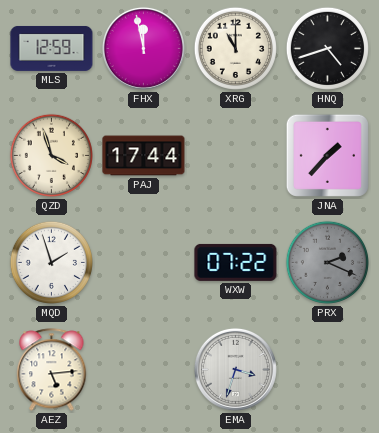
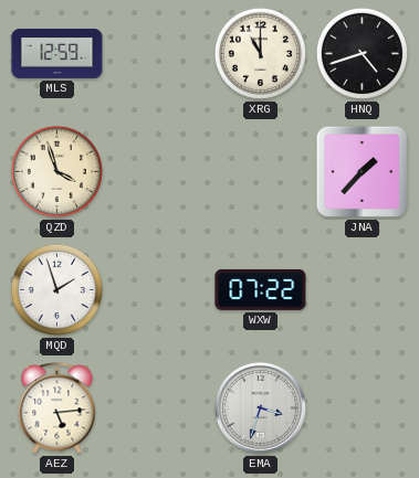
FHX: 11:58 -> none
PAJ: 17:44 -> none
PRX: 2:19 -> none
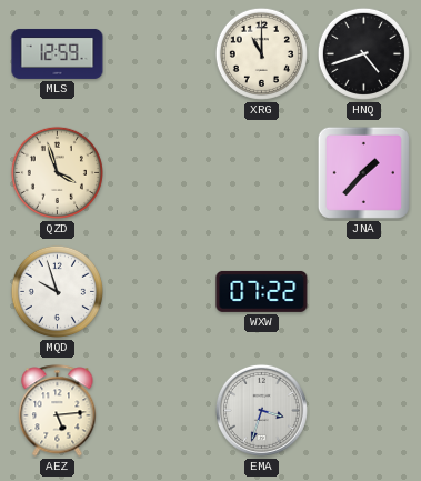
MQD: 1:57 -> 9:57
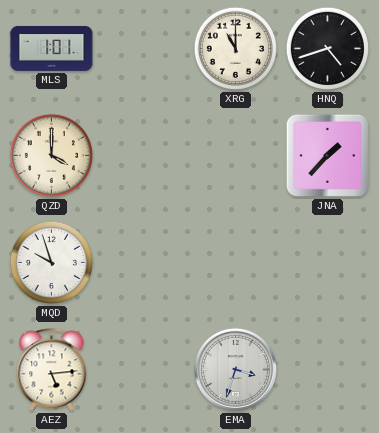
MLS: 12:59 -> 1:01
QZD: 3:57 -> 4:00
WXW: 07:22 -> none
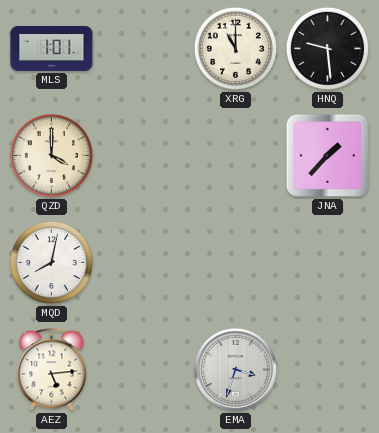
HNQ: 4:42 -> 9:29
MQD: 9:57 -> 8:02
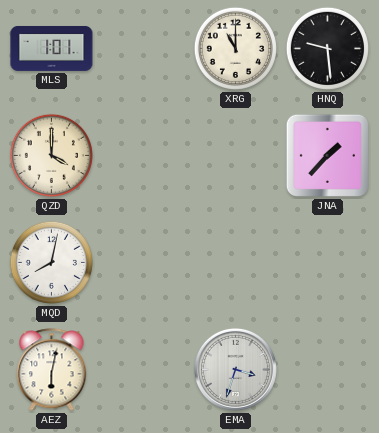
AEZ: 5:14 -> 6:02
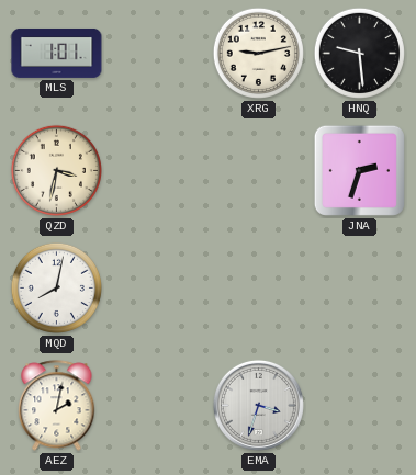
XRG: 11:00 -> 9:13
QZD: 4:00 -> 3:32
JNA: 1:37 -> 2:33
AEZ: 6:02 -> 2:02
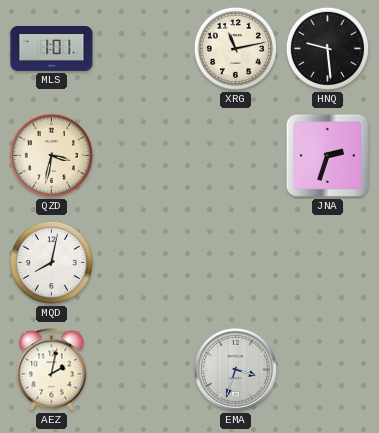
XRG: 9:13 -> 11:13
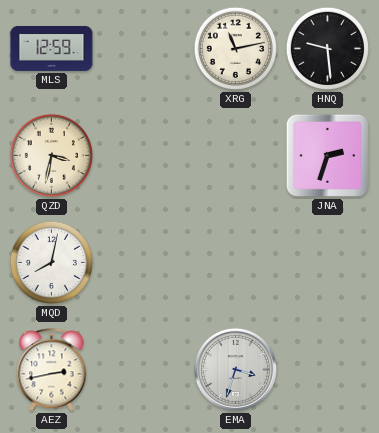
MLS: 1:01 -> 12:59
AEZ: 2:02 -> 2:43
